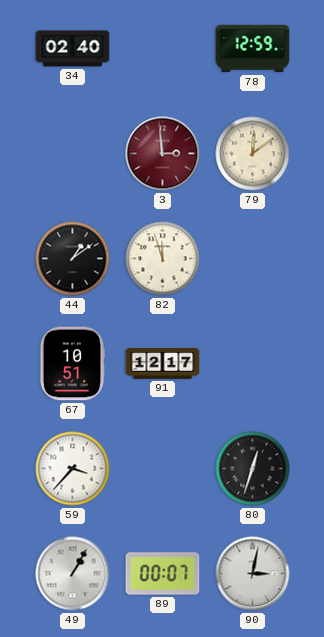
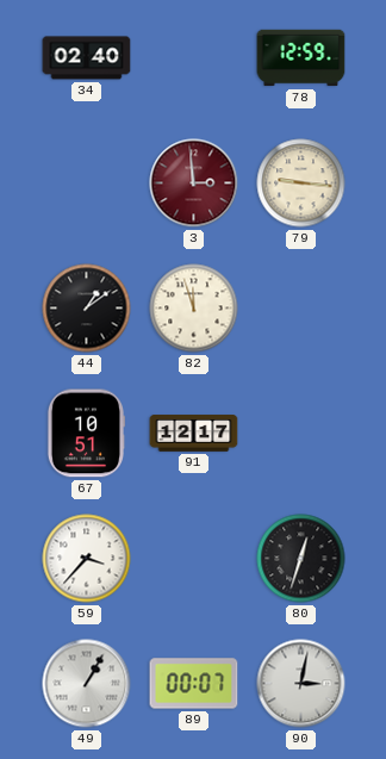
79: 12:09 -> 9:16
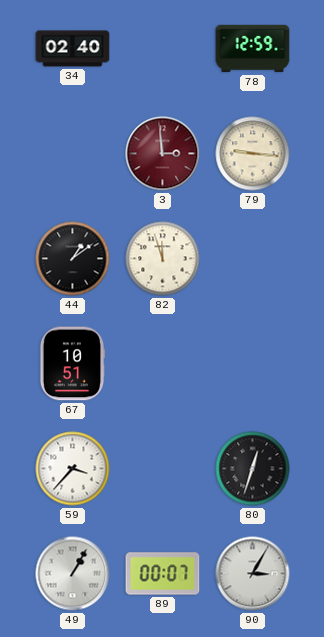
91: 12:17 -> none
90: 3:02 -> 3:05
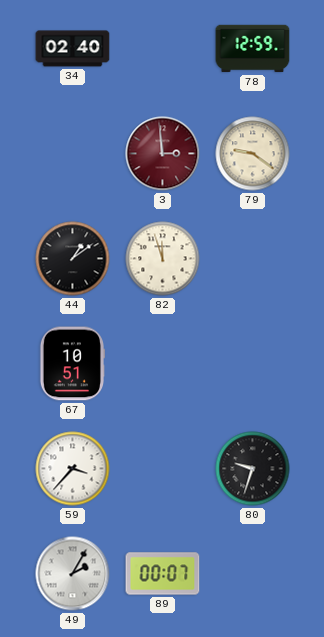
79: 9:16 -> 9:21
80: 12:33 -> 9:33
49: 1:05 -> 2:05
90: 3:05 -> none
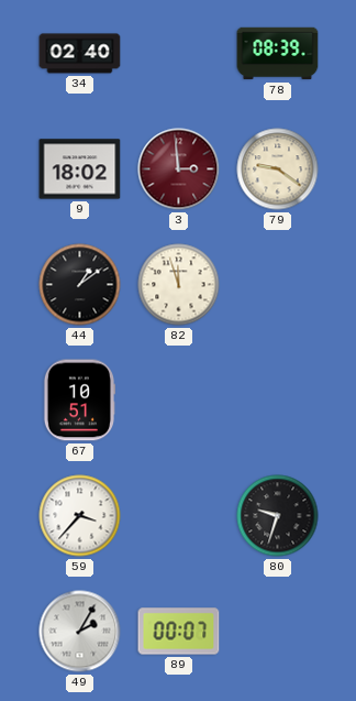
78: 12:59 -> 08:39
9: none -> 18:02
